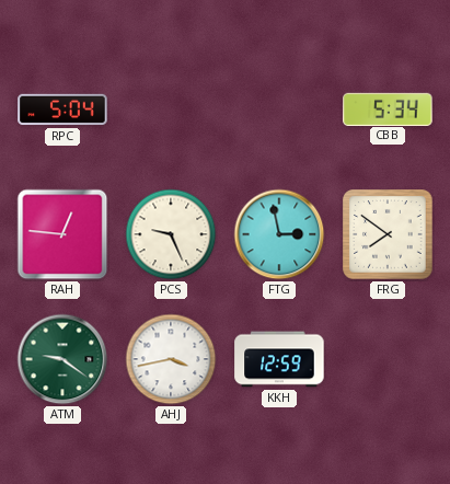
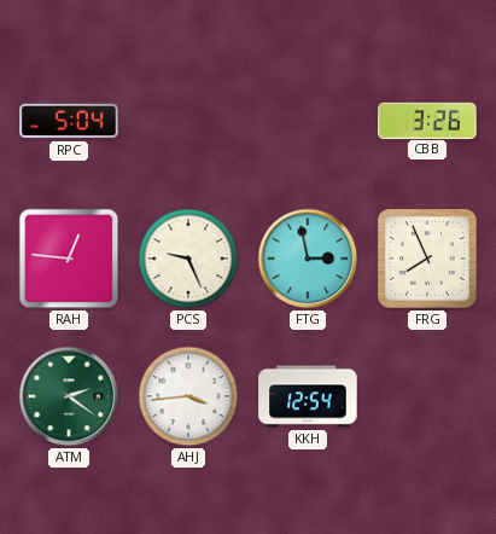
CBB: 5:34 -> 3:26
FRG: 7:51 -> 7:56
ATM: 9:21 -> 2:21
AHJ: 3:43 -> 3:44
KKH: 12:59 -> 12:54
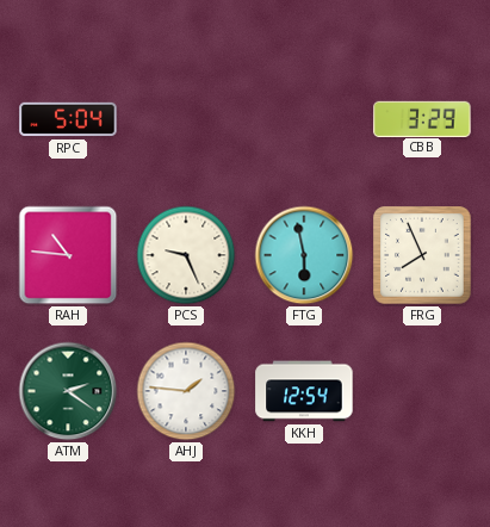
CBB: 3:26 -> 3:29
RAH: 12:46 -> 10:46
FTG: 2:58 -> 5:58
AHJ: 3:44 -> 1:46
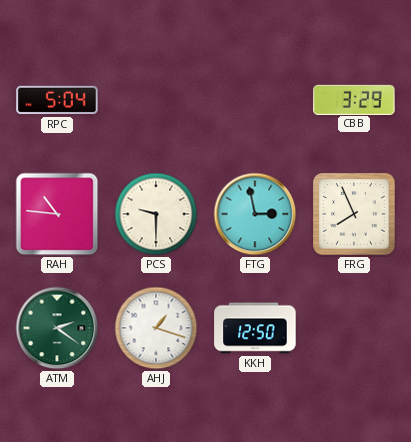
PCS: 9:26 -> 9:30
FTG: 5:58 -> 2:58
AHJ: 1:46 -> 1:18
KKH: 12:54 -> 12:50
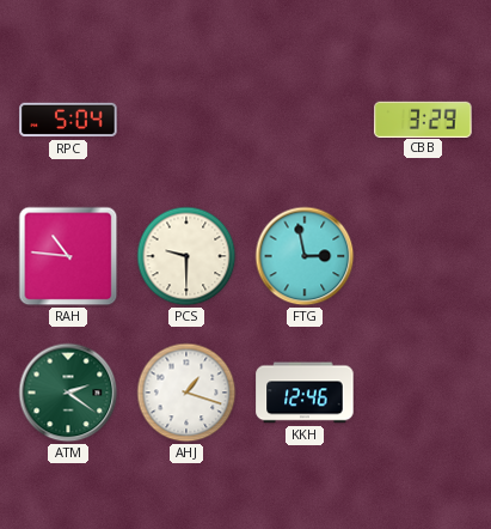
FRG: 7:56 -> none
KKH: 12:50 -> 12:46
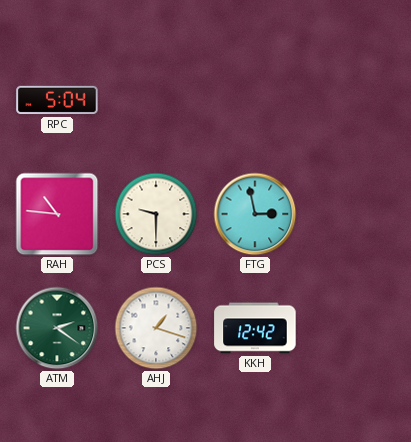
CBB: 3:29 -> none
KKH: 12:46 -> 12:42
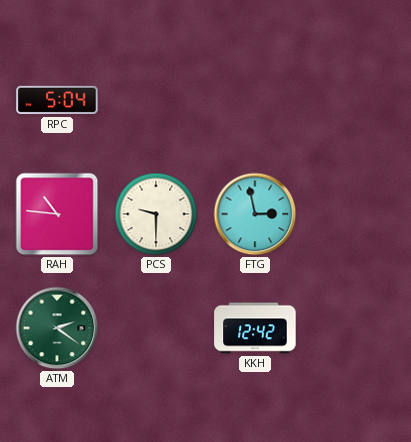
AHJ: 1:18 -> none
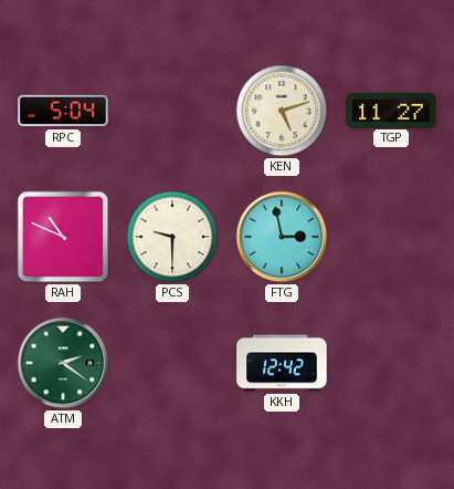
KEN: none -> 5:12
TGP: none -> 11:27
RAH: 10:46 -> 10:49
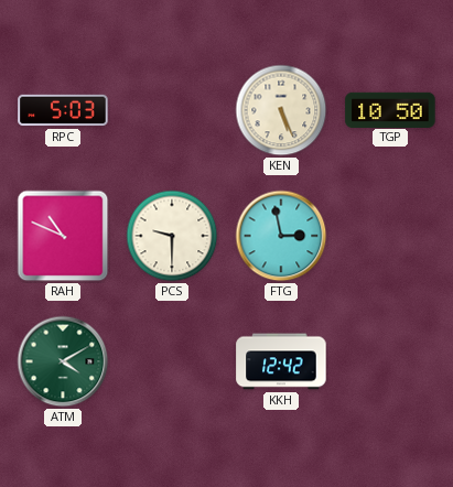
RPC: 5:04 -> 5:03
KEN: 5:12 -> 5:26
TGP: 11:27 -> 10:50
ATM: 2:21 -> 4:10
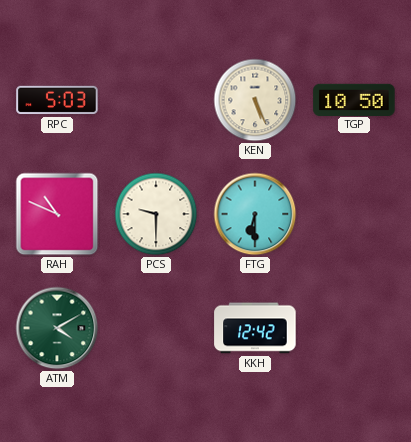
FTG: 2:58 -> 6:30
